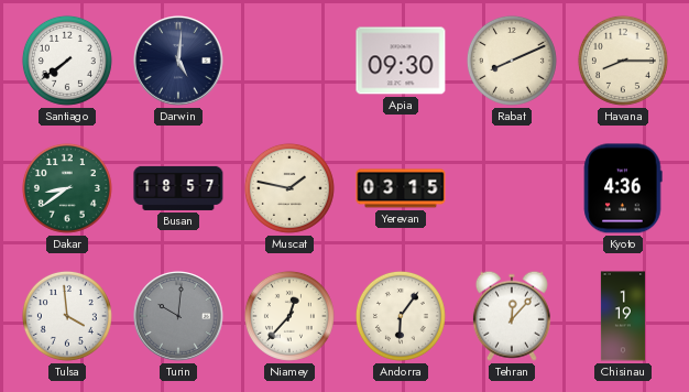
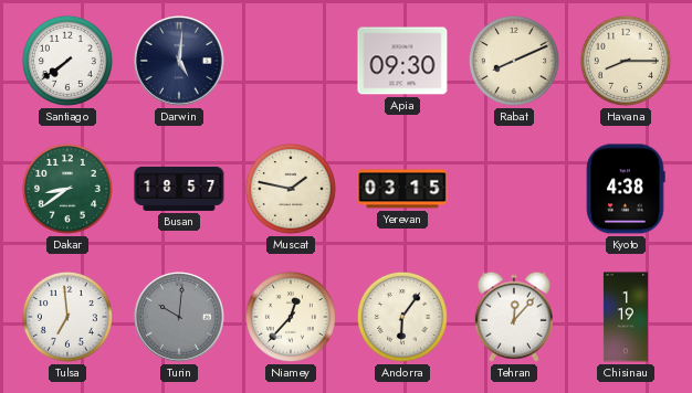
Kyoto: 4:36 -> 4:38
Tulsa: 3:59 -> 6:59
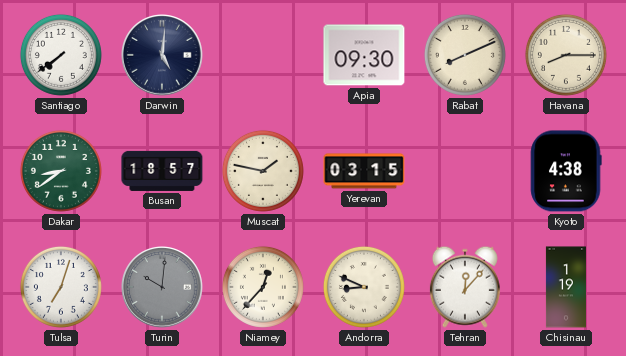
Tulsa: 6:59 -> 7:03
Andorra: 6:06 -> 8:49
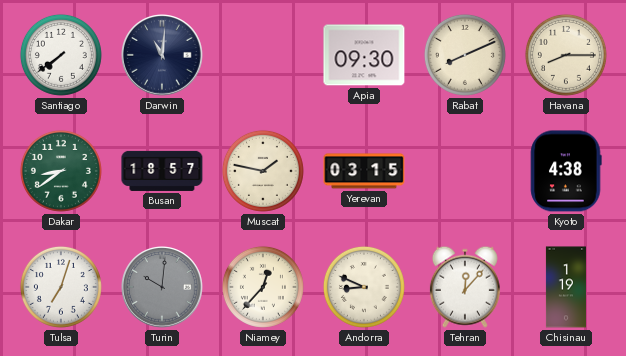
Darwin: 5:01 -> 11:01
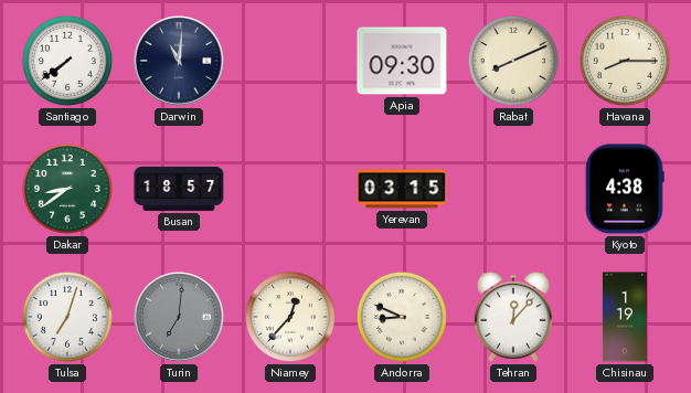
Muscat: 1:47 -> none
Turin: 10:01 -> 7:01
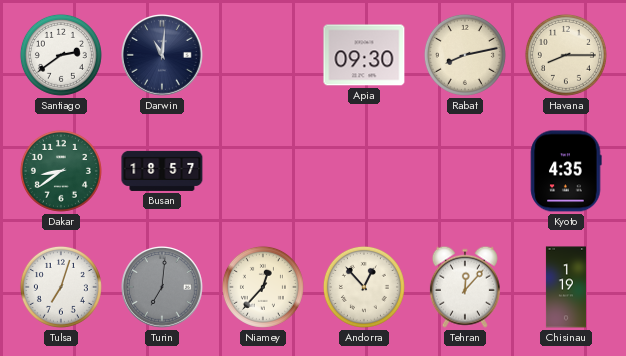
Santiago: 7:39 -> 2:39
Rabat: 8:11 -> 8:13
Yerevan: 03:15 -> none
Kyoto: 4:38 -> 4:35
Andorra: 8:49 -> 12:53
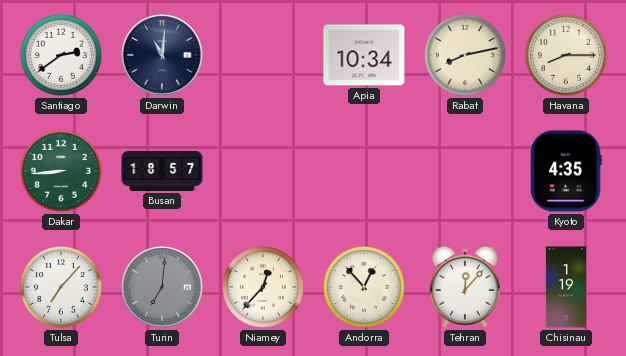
Apia: 09:30 -> 10:34
Dakar: 8:39 -> 8:44
Tulsa: 7:03 -> 7:07
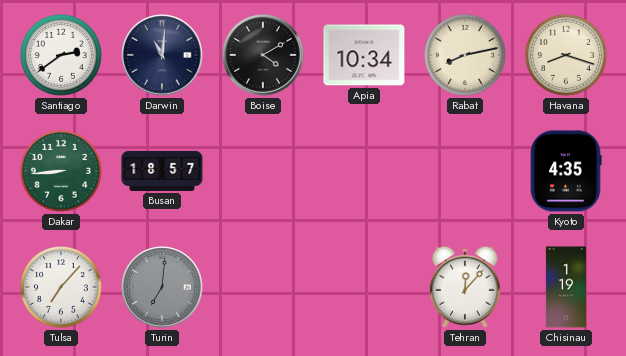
Boise: none -> 4:10
Havana: 8:15 -> 8:18
Niamey: 12:37 -> none
Andorra: 12:53 -> none
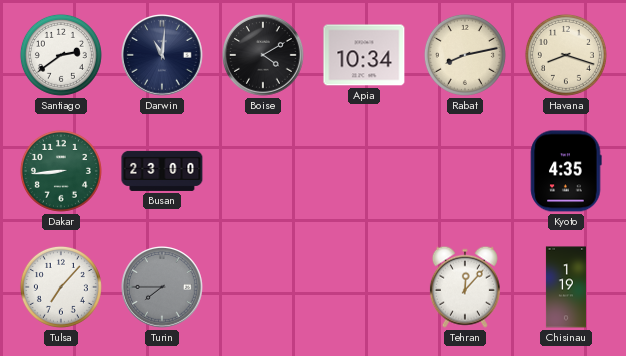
Busan: 18:57 -> 23:00
Turin: 7:01 -> 7:45
